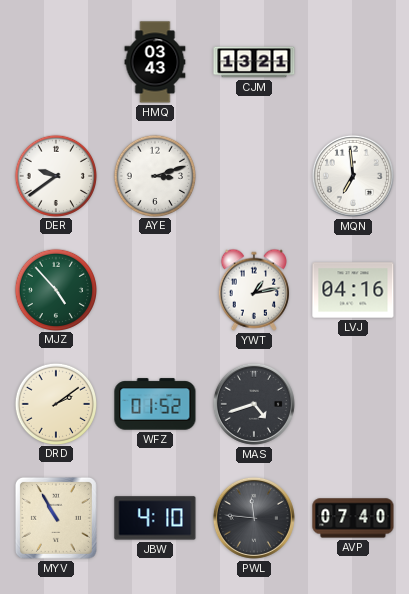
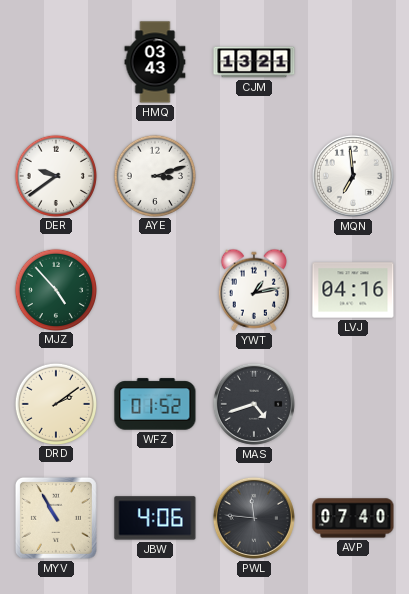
JBW: 4:10 -> 4:06
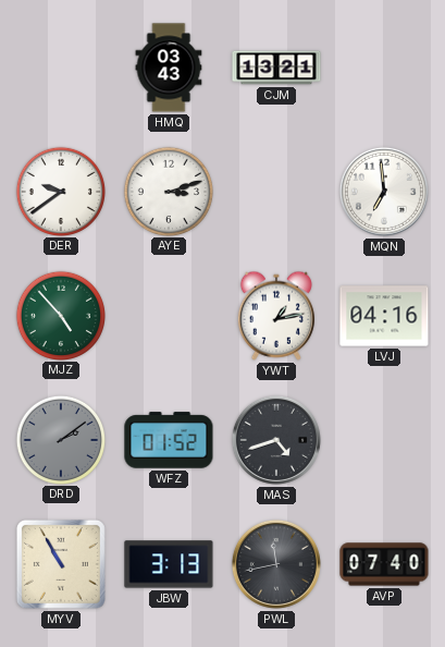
DRD dial: cream -> grey
JBW: 4:06 -> 3:13
PWL: 11:46 -> 11:43
